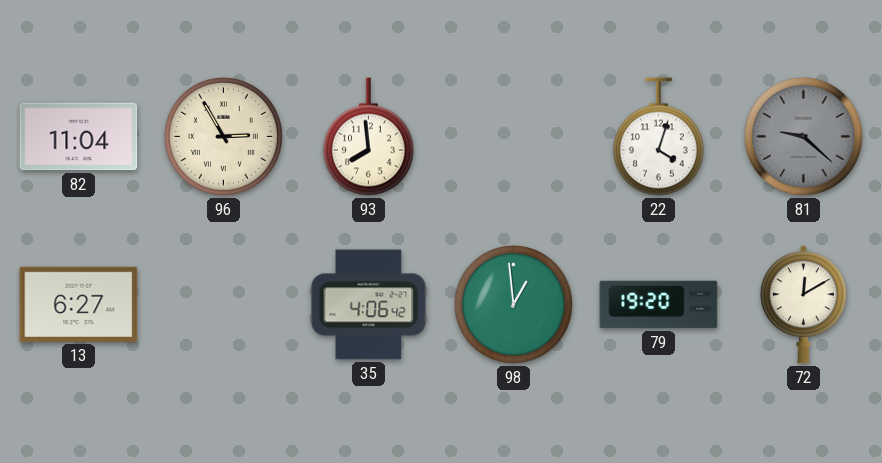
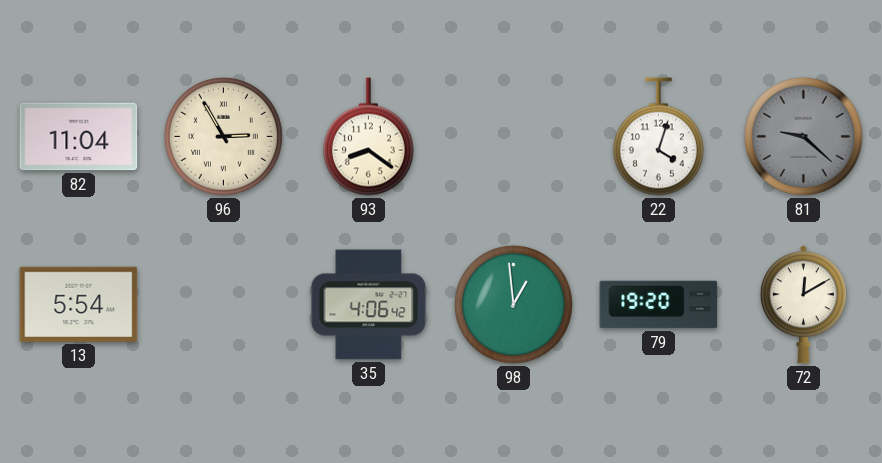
93: 7:59 -> 8:21
13: 6:27 -> 5:54
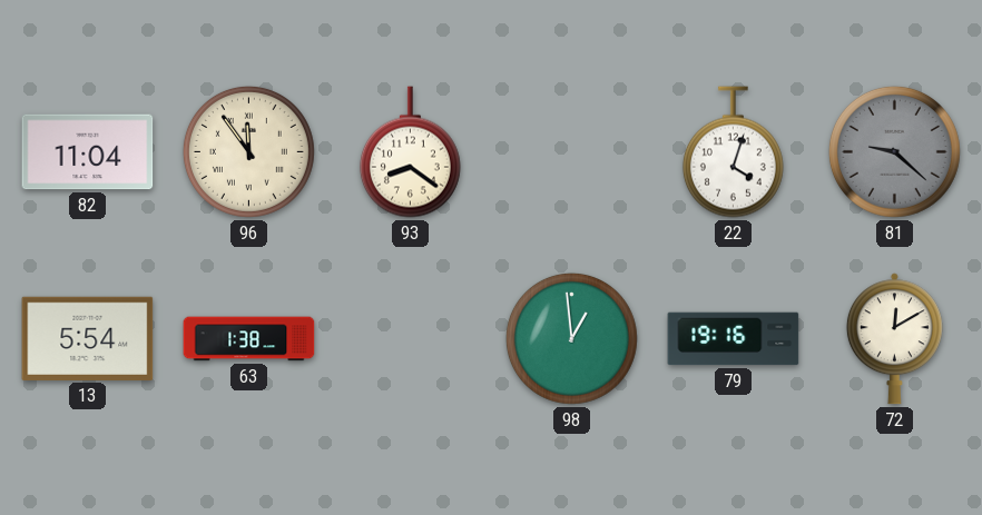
96: 2:55 -> 11:54
63: none -> 1:38
35: 4:06 -> none
79: 19:20 -> 19:16
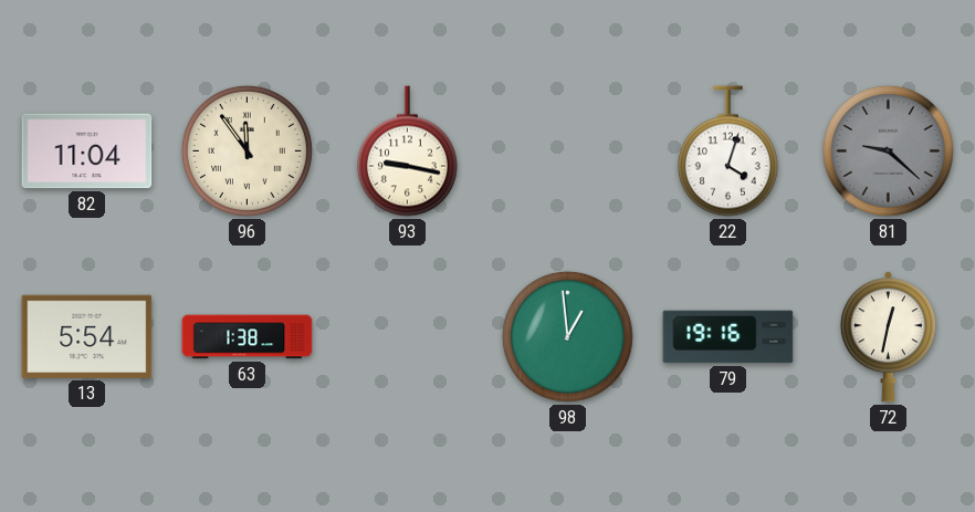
93: 8:21 -> 9:17
72: 12:10 -> 12:32
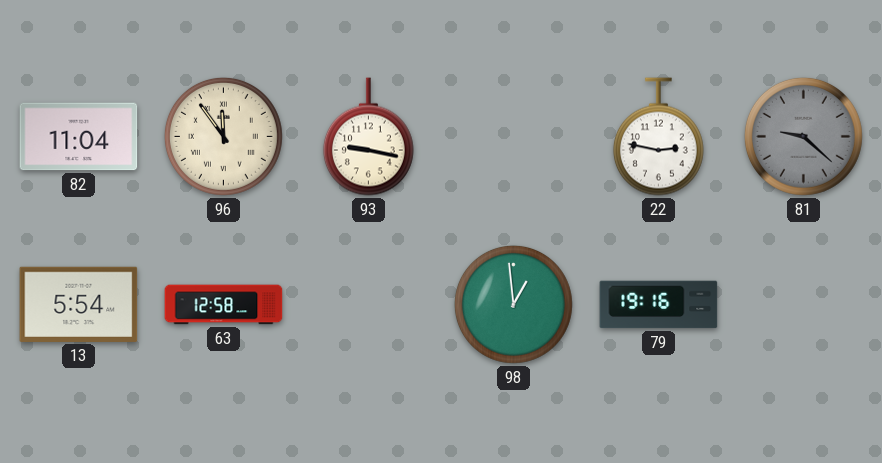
22: 4:03 -> 2:47
63: 1:38 -> 12:58
72: 12:32 -> none
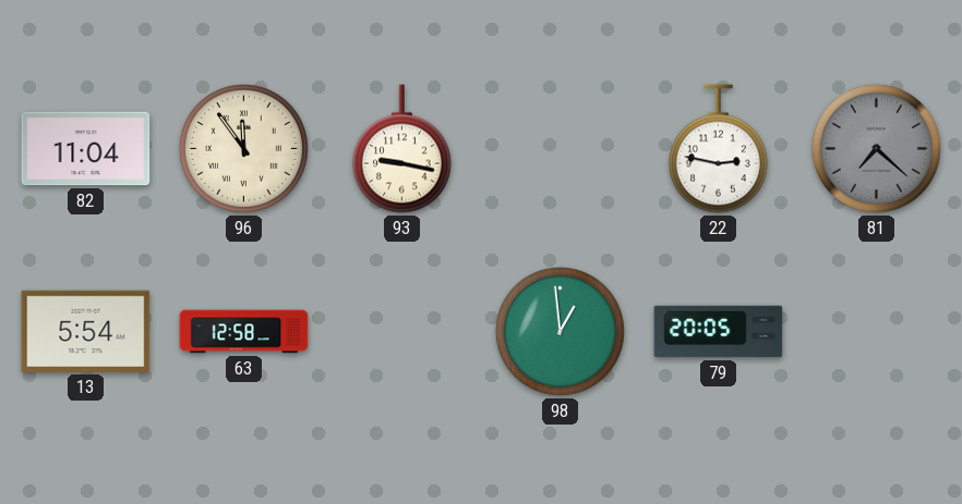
81: 9:22 -> 7:22
79: 19:16 -> 20:05
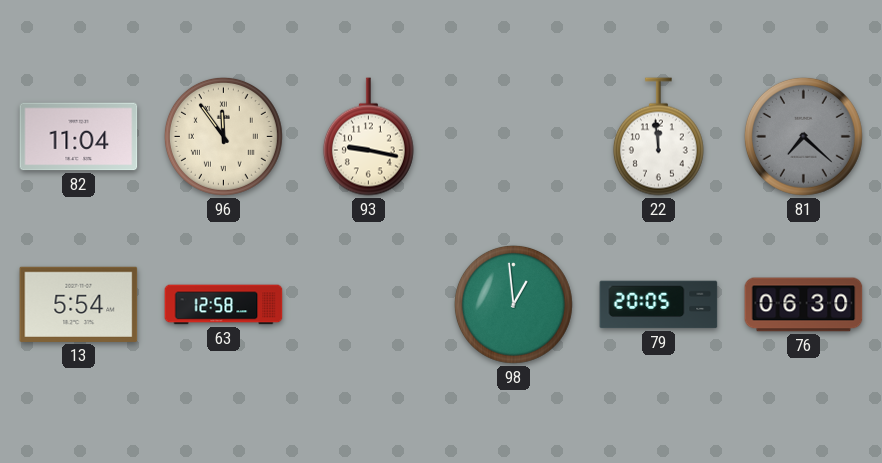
22: 2:47 -> 11:59
76: none -> 06:30
